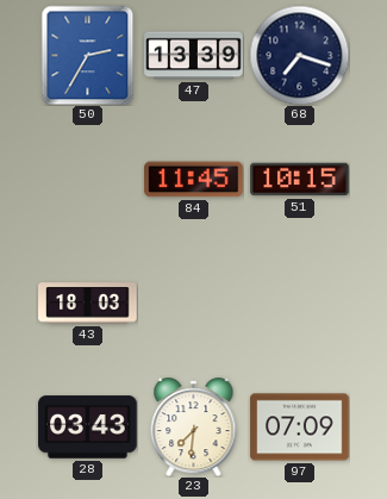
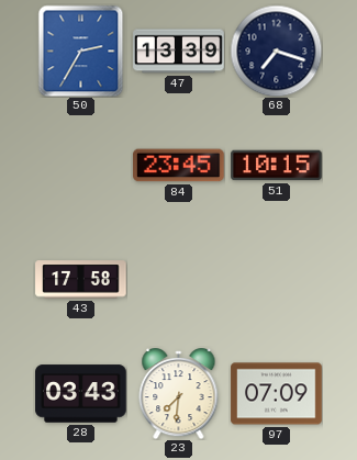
84: 11:45 -> 23:45
43: 18:03 -> 17:58
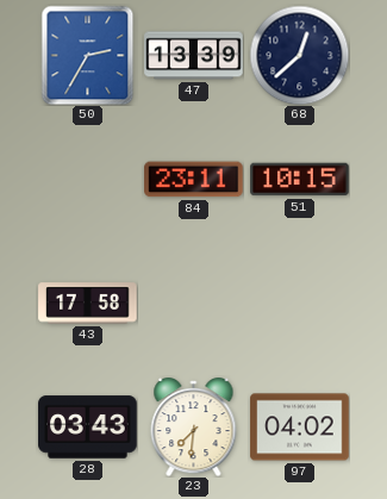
68: 7:18 -> 12:38
84: 23:45 -> 23:11
97: 07:09 -> 04:02
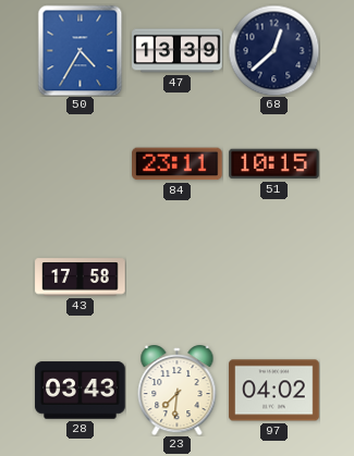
50: 2:35 -> 4:35
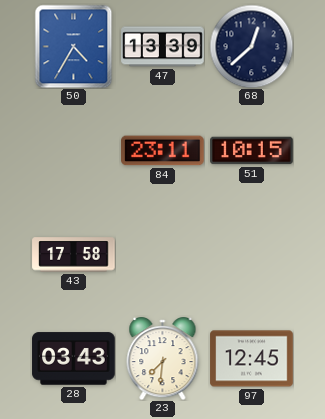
97: 04:02 -> 12:45
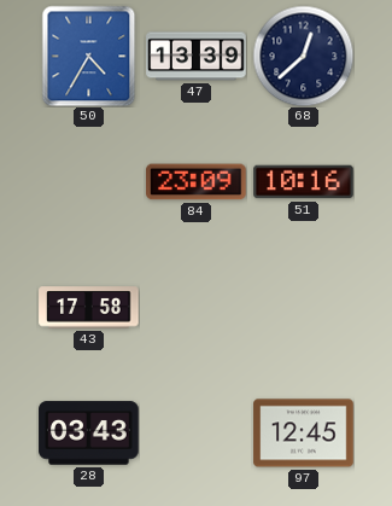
84: 23:11 -> 23:09
51: 10:15 -> 10:16
23: 7:31 -> none
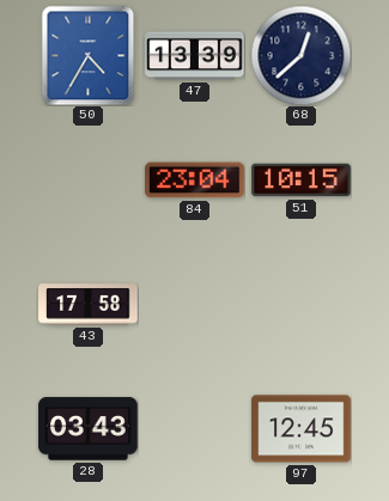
84: 23:09 -> 23:04
51: 10:16 -> 10:15
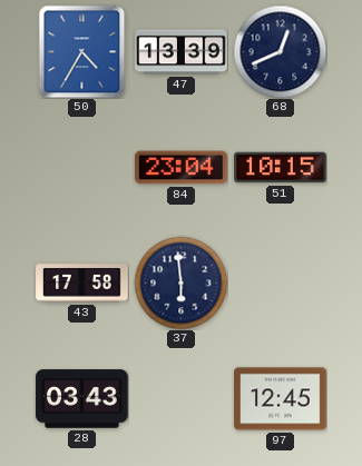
68: 12:38 -> 12:41
37: none -> 5:59
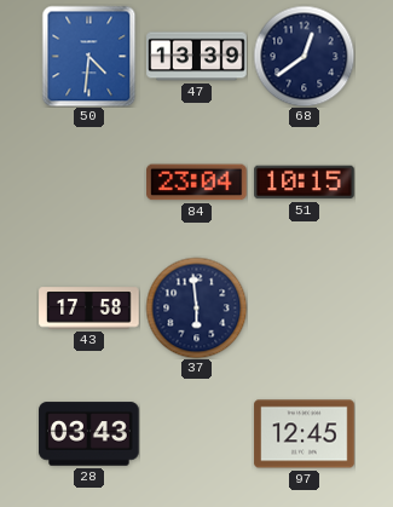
50: 4:35 -> 4:31
68: 12:41 -> 12:39
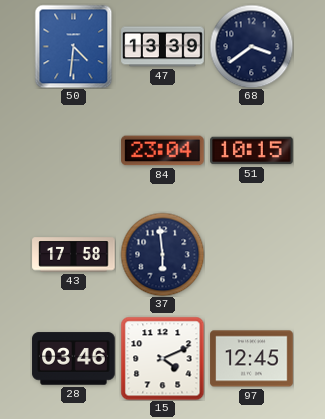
68: 12:39 -> 3:39
28: 03:43 -> 03:46
15: none -> 4:11
